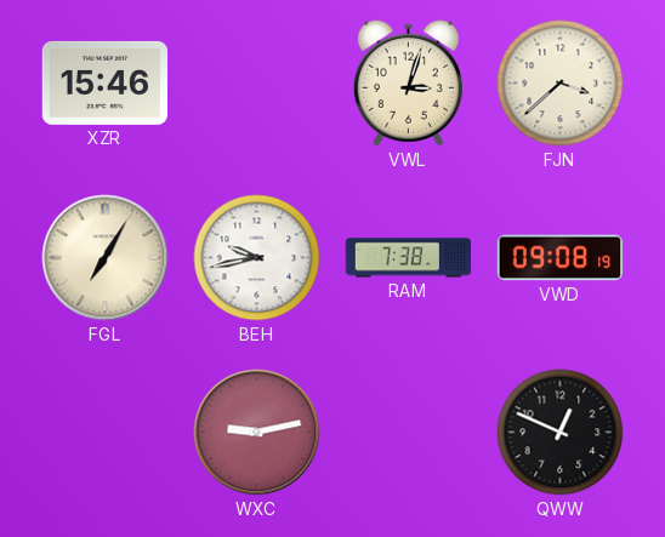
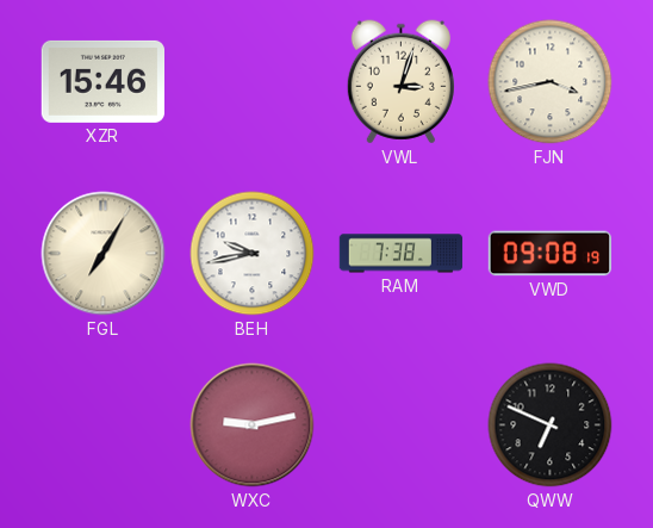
FJN: 3:38 -> 3:43
QWW: 12:49 -> 6:49
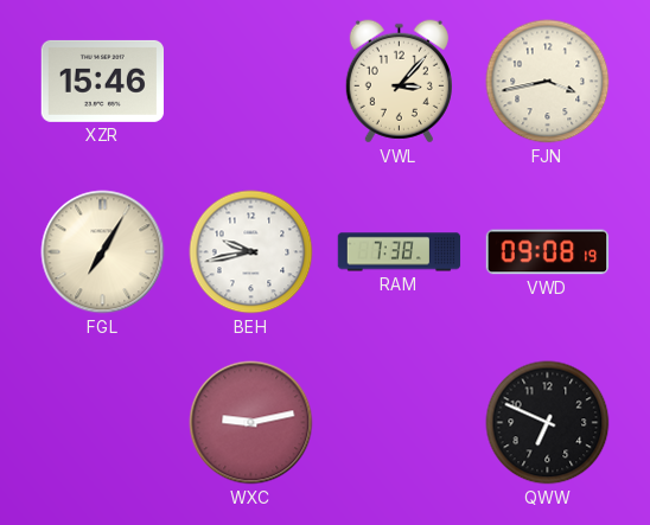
VWL: 3:03 -> 3:07
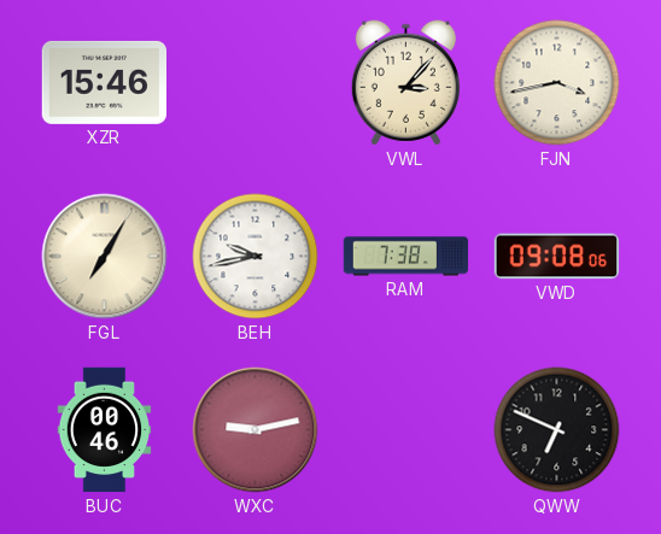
VWD: 09:08:19 -> 09:08:06
BUC: none -> 00:46
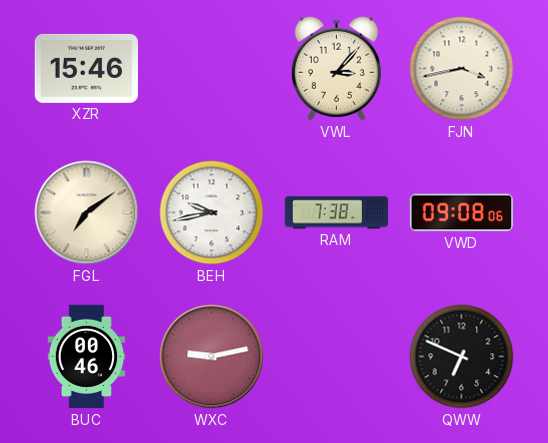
FGL: 7:05 -> 7:09
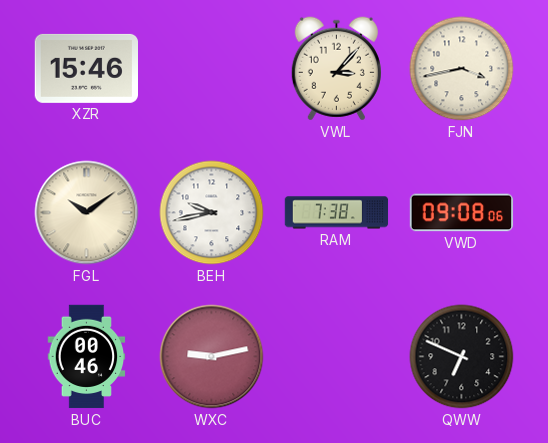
FGL: 7:09 -> 10:09
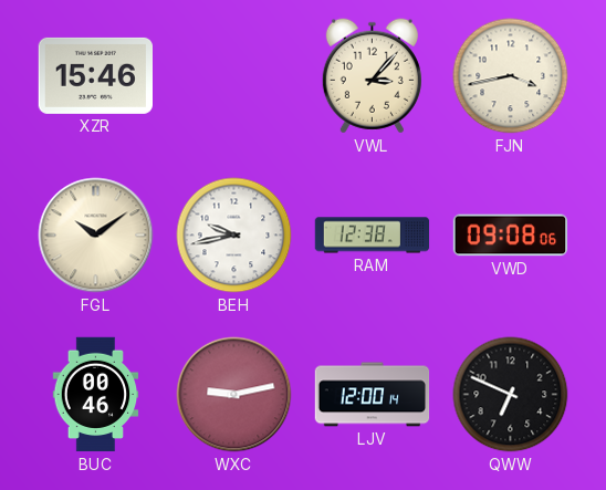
RAM: 7:38 -> 12:38
LJV: none -> 12:00
